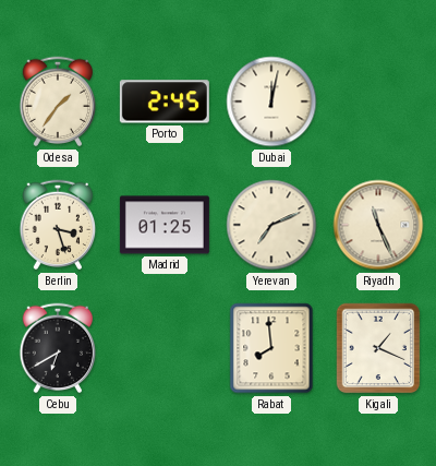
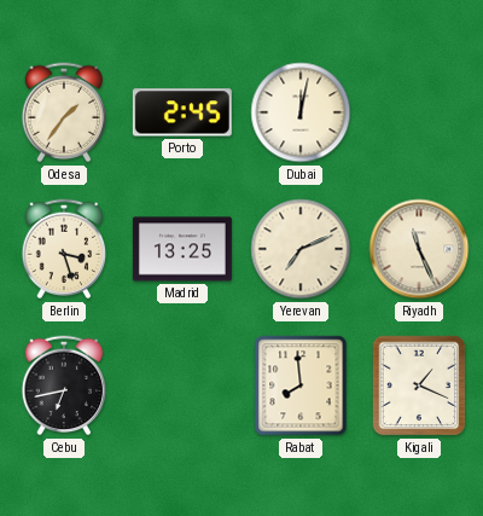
Madrid: 01:25 -> 13:25
Cebu: 6:40 -> 6:43
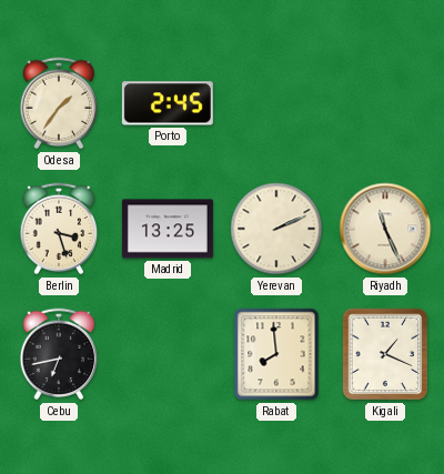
Dubai: 12:02 -> none
Yerevan: 7:11 -> 2:11
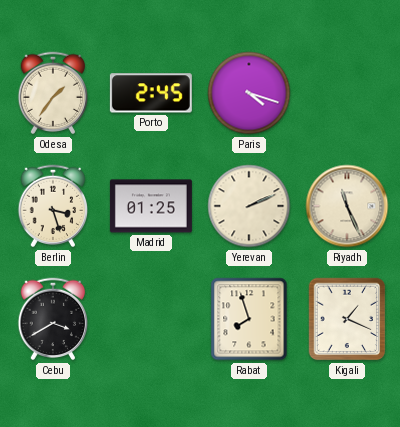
Paris: none -> 4:18
Madrid: 13:25 -> 01:25
Cebu: 6:43 -> 3:40
Rabat: 7:59 -> 7:57
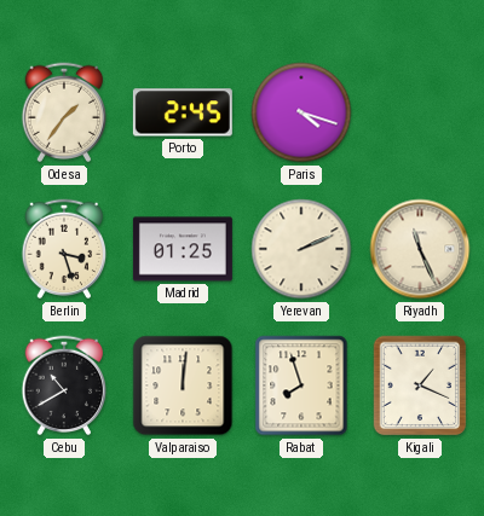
Cebu: 3:40 -> 10:40
Valparaiso: none -> 12:01
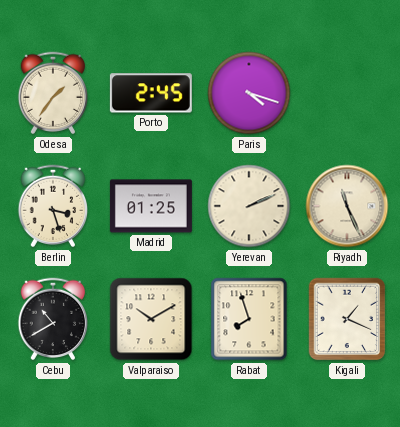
Valparaiso: 12:01 -> 10:10
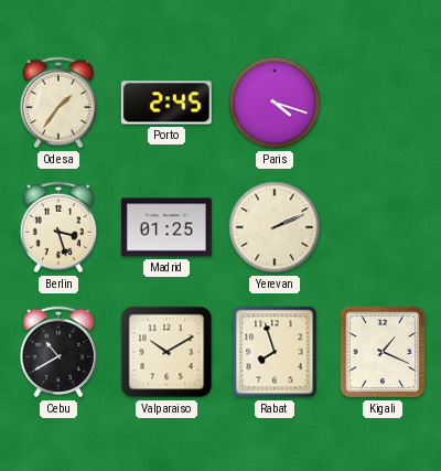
Riyadh: 11:26 -> none
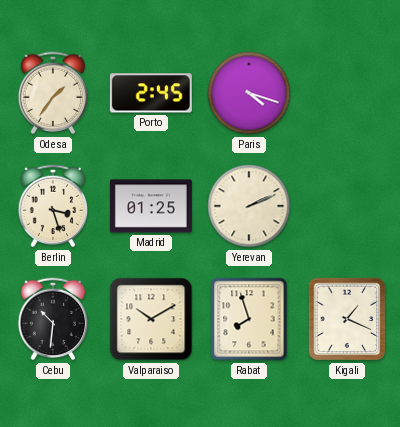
Cebu: 10:40 -> 10:31
